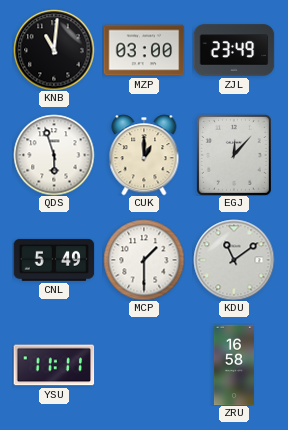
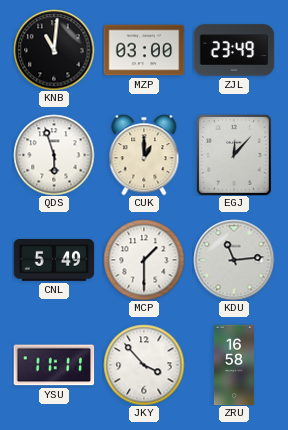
KDU: 11:09 -> 11:14
JKY: none -> 3:53
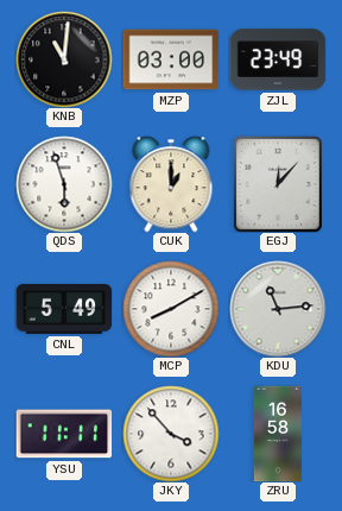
MCP: 1:30 -> 8:10
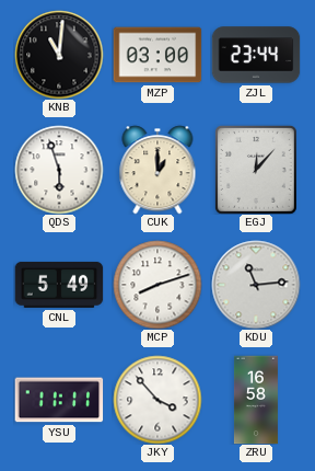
ZJL: 23:49 -> 23:44
MCP: 8:10 -> 8:12
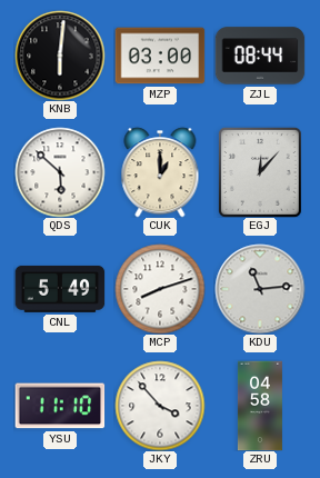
KNB: 11:01 -> 6:01
ZJL: 23:44 -> 08:44
QDS: 5:57 -> 5:52
YSU: 11:11 -> 11:10
ZRU: 16:58 -> 04:58
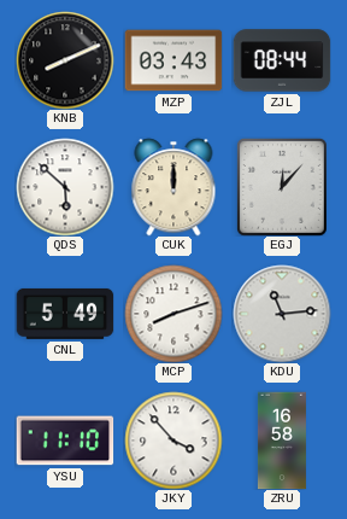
KNB: 6:01 -> 8:11
MZP: 03:00 -> 03:43
CUK: 1:00 -> 12:00
ZRU: 04:58 -> 16:58
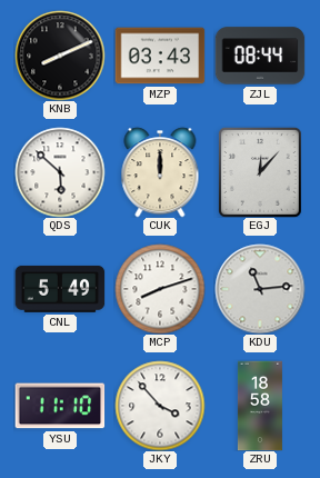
ZRU: 16:58 -> 18:58
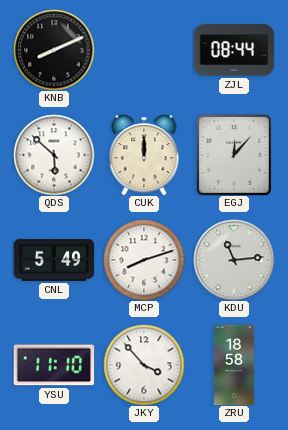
MZP: 03:43 -> none
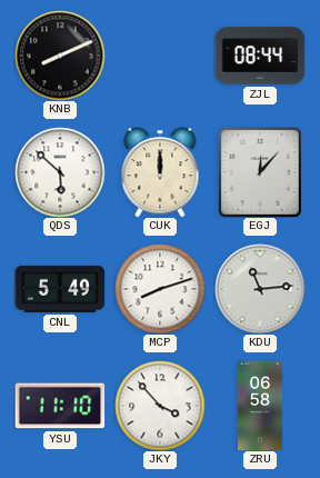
ZRU: 18:58 -> 06:58
